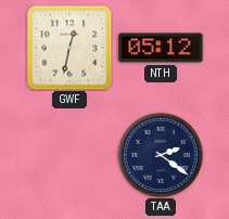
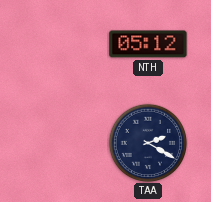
GWF: 12:32 -> none
TAA: 2:21 -> 2:20
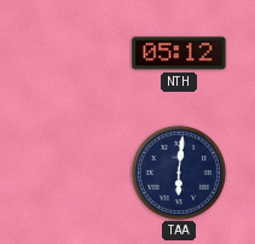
TAA: 2:20 -> 6:01
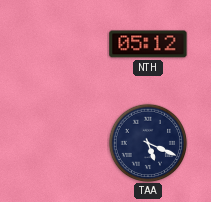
TAA: 6:01 -> 5:19
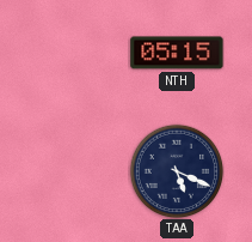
NTH: 05:12 -> 05:15
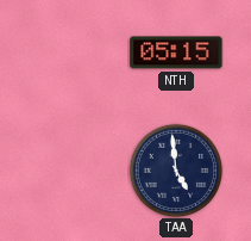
TAA: 5:19 -> 4:59
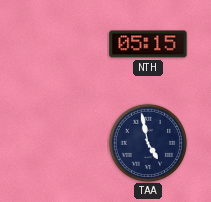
TAA: 4:59 -> 4:58
